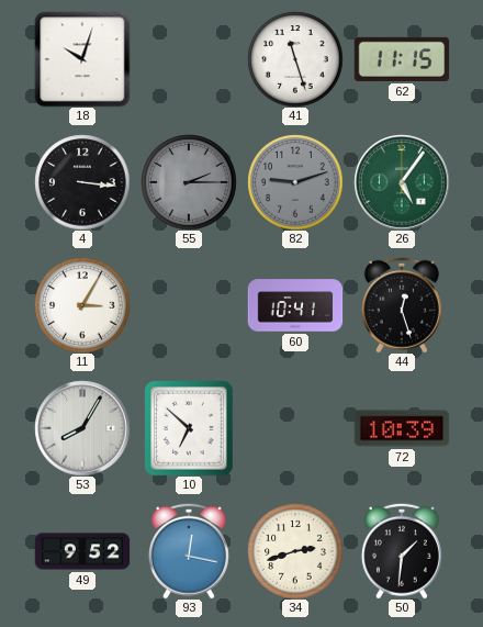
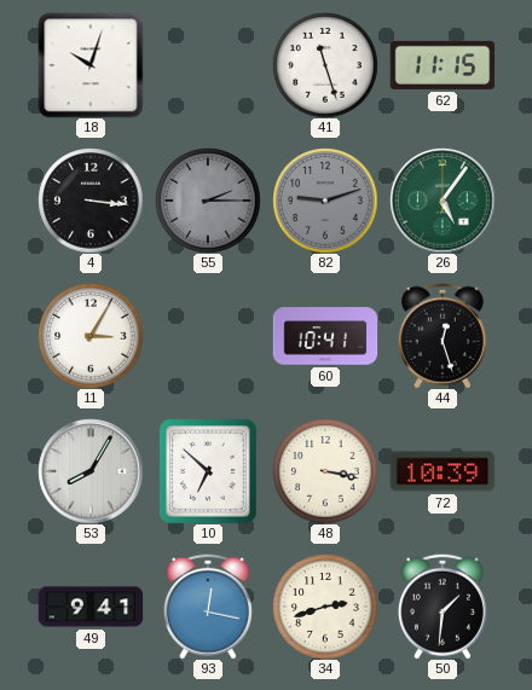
48: none -> 3:17
49: 9:52 -> 9:41
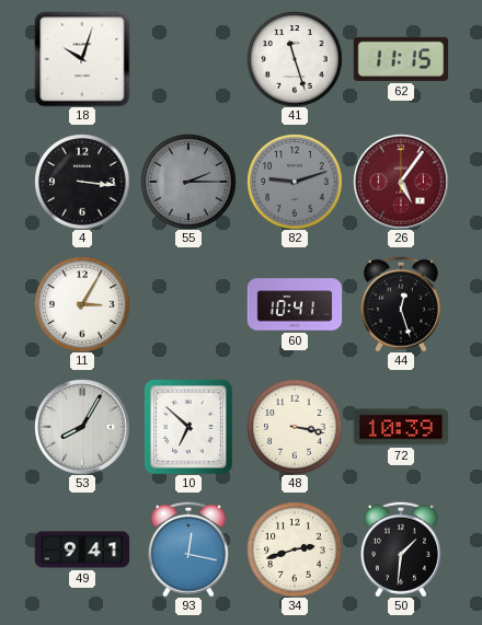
26 dial: green -> burgundy
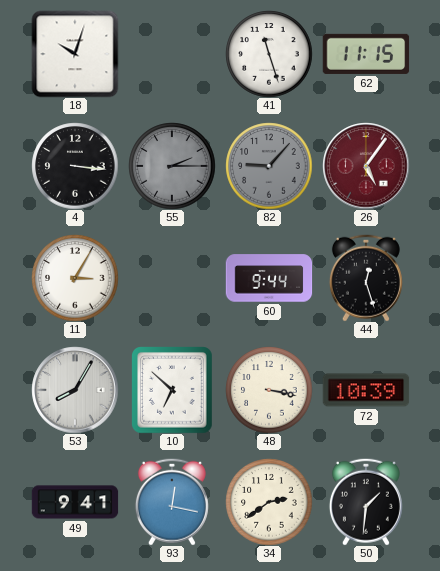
82: 9:12 -> 9:07
60: 10:41 -> 9:44
34: 2:42 -> 2:39
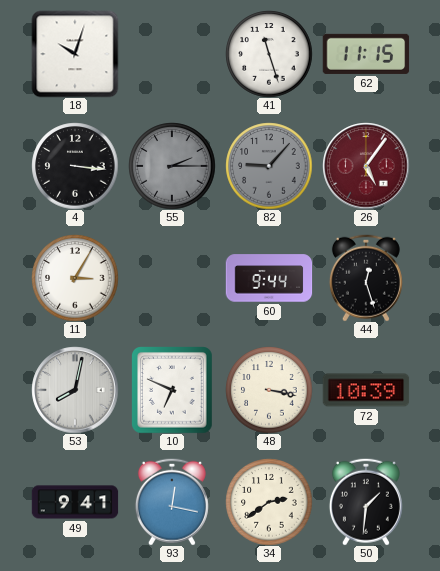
53: 8:05 -> 8:02
10: 6:52 -> 6:49
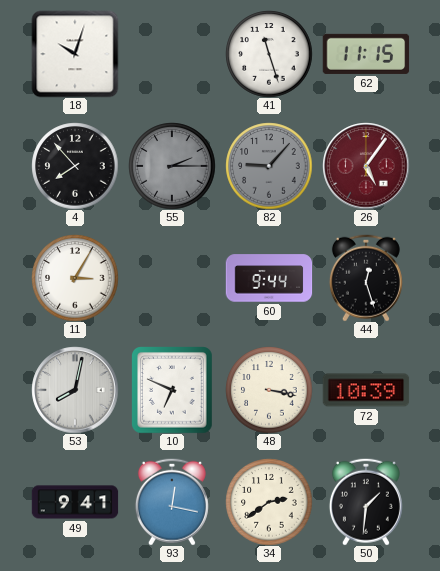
4: 3:16 -> 7:53
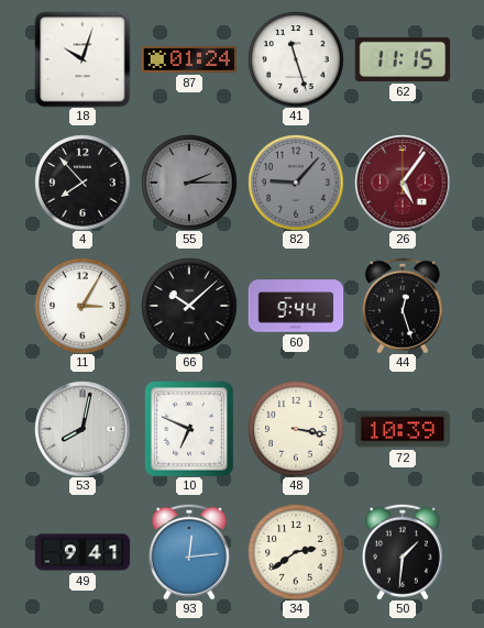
87: none -> 01:24
66: none -> 10:08
93: 12:17 -> 12:14
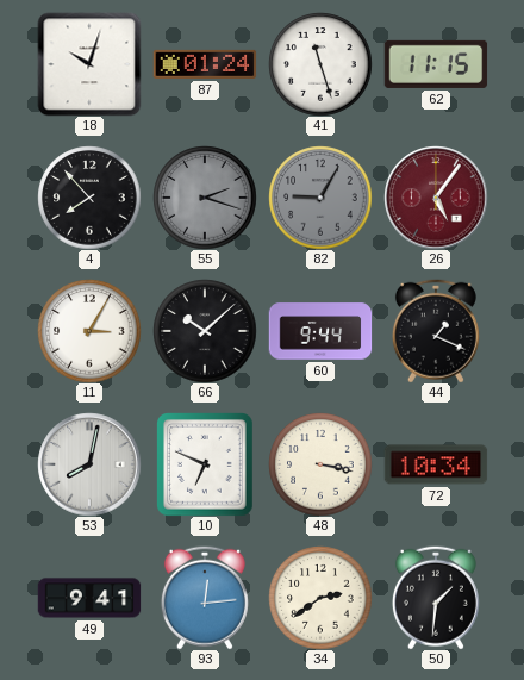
55: 2:15 -> 2:18
82: 9:07 -> 9:05
44: 12:27 -> 1:19
72: 10:39 -> 10:34
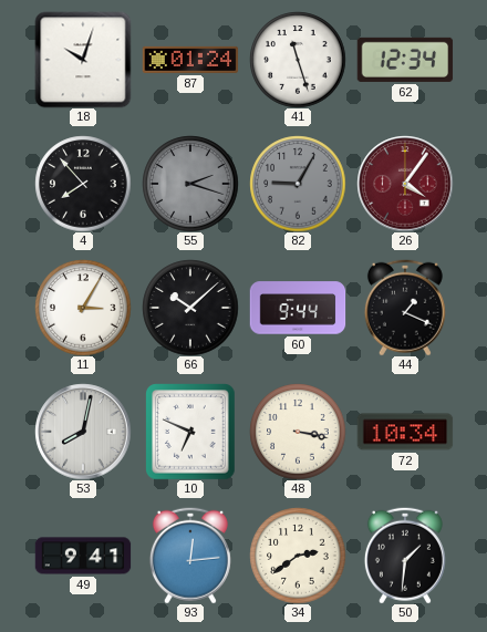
62: 11:15 -> 12:34
26: 5:06 -> 4:06
